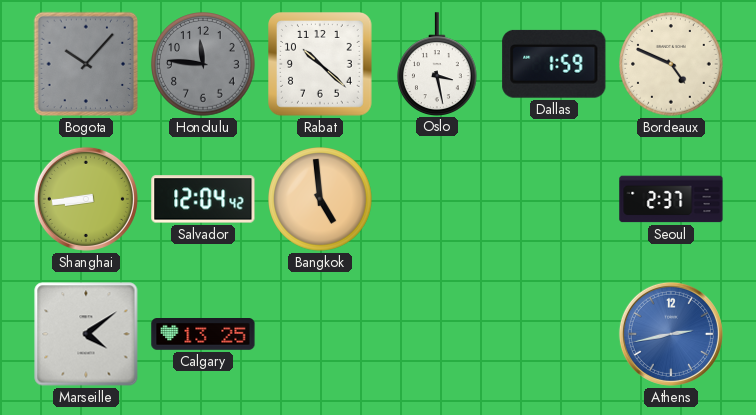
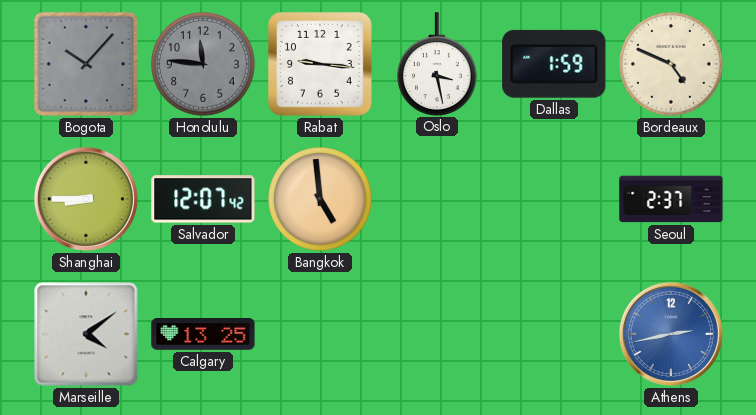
Rabat: 10:22 -> 9:16
Shanghai: 8:44 -> 8:45
Salvador: 12:04 -> 12:07
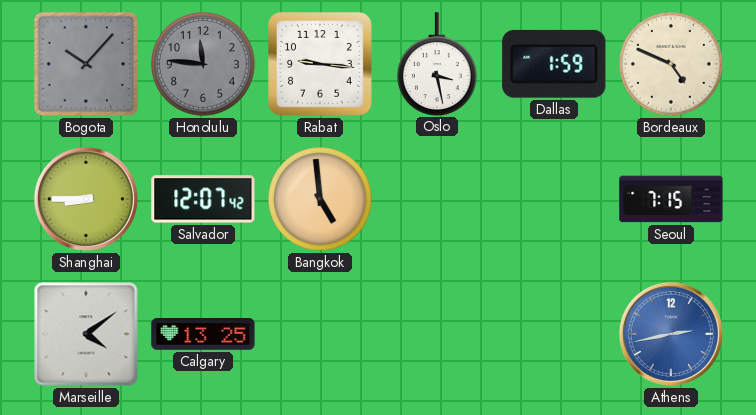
Seoul: 2:37 -> 7:15
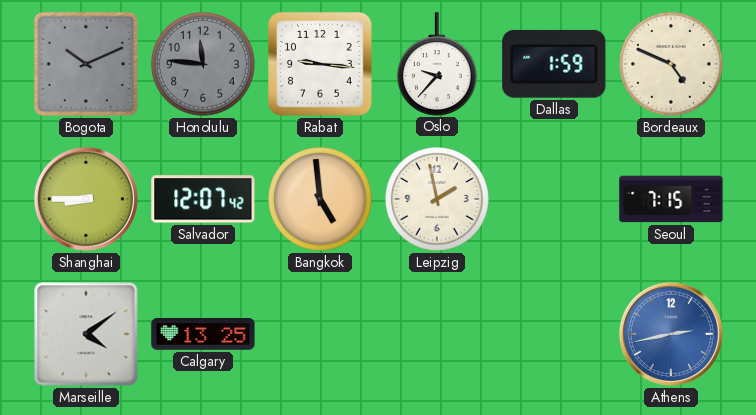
Bogota: 10:07 -> 10:11
Oslo: 3:28 -> 9:37
Leipzig: none -> 1:58
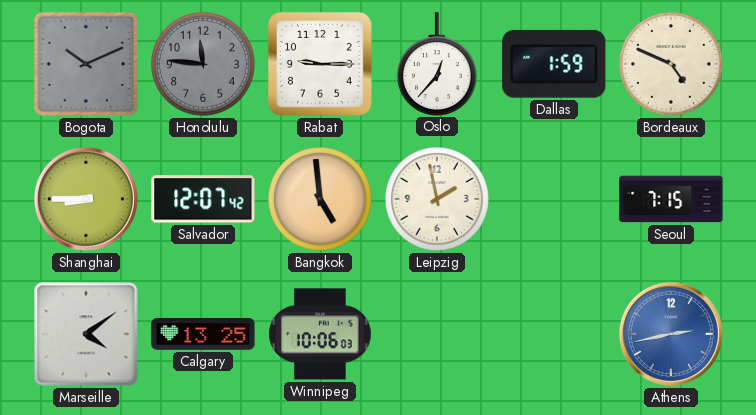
Rabat: 9:16 -> 9:15
Oslo: 9:37 -> 12:37
Winnipeg: none -> 10:06
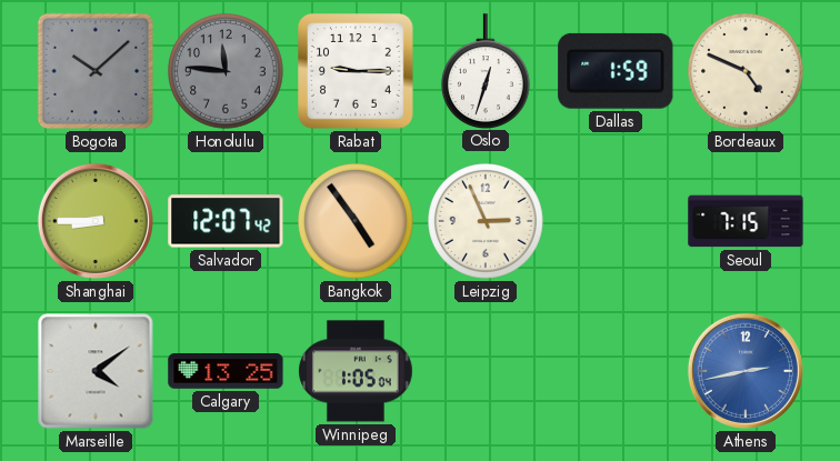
Bogota: 10:11 -> 10:08
Oslo: 12:37 -> 12:33
Bangkok: 4:59 -> 4:54
Leipzig: 1:58 -> 2:56
Winnipeg: 10:06 -> 1:05
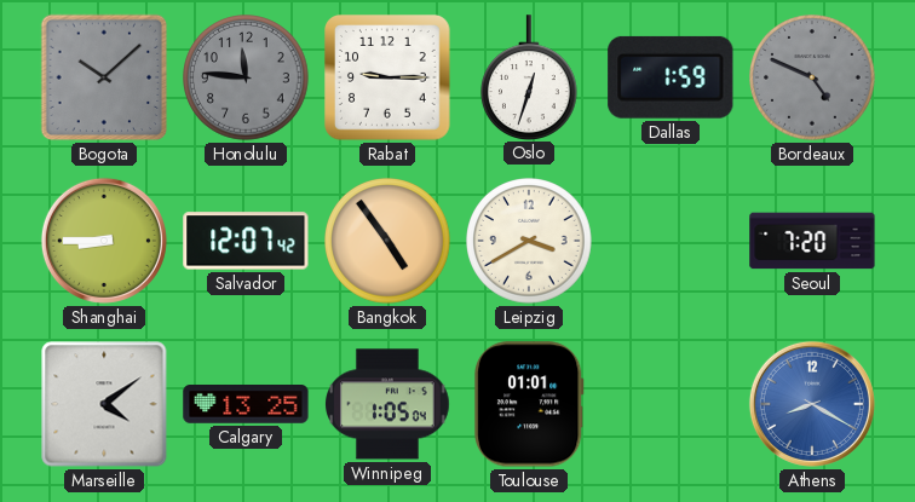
Bordeaux dial: cream -> grey
Leipzig: 2:56 -> 3:40
Seoul: 7:15 -> 7:20
Toulouse: none -> 01:01
Athens: 2:43 -> 8:20
